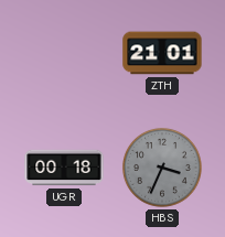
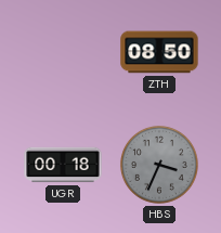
ZTH: 21:01 -> 08:50
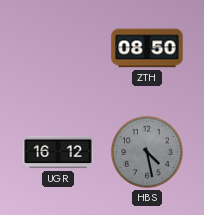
UGR: 00:18 -> 16:12
HBS: 3:34 -> 4:28
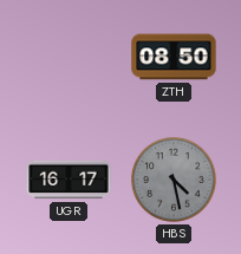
UGR: 16:12 -> 16:17
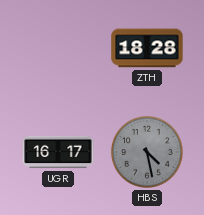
ZTH: 08:50 -> 18:28
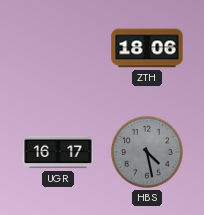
ZTH: 18:28 -> 18:06
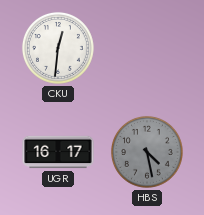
CKU: none -> 12:31
ZTH: 18:06 -> none
